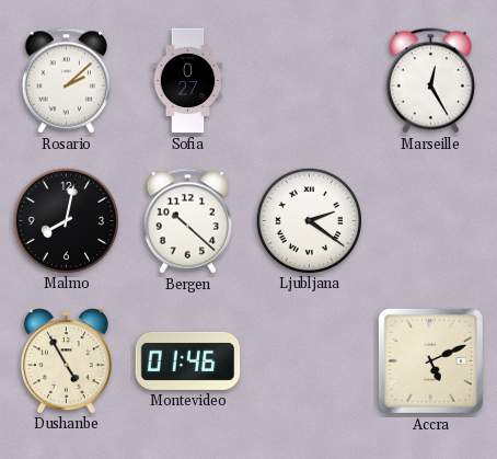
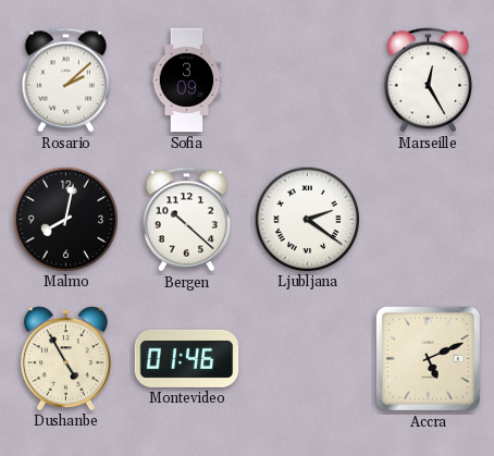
Sofia: 0:27 -> 3:09
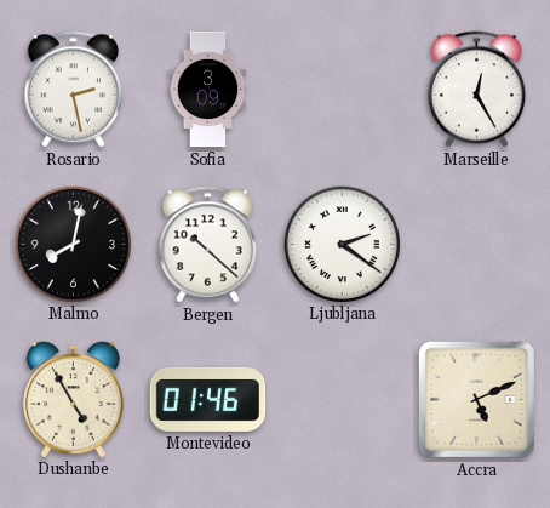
Rosario: 2:08 -> 2:28
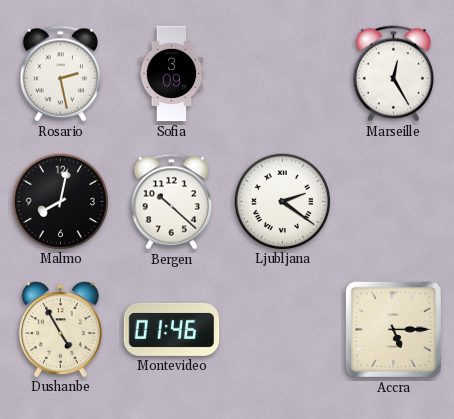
Accra: 5:11 -> 5:15
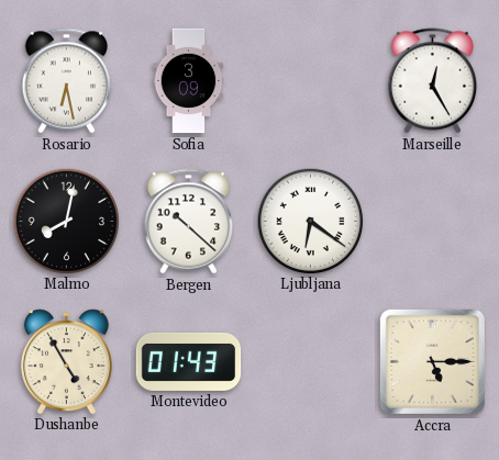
Rosario: 2:28 -> 6:28
Ljubljana: 2:21 -> 6:21
Montevideo: 01:46 -> 01:43
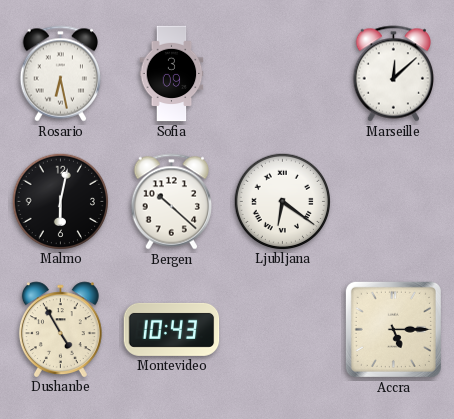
Marseille: 12:25 -> 12:08
Malmo: 8:02 -> 6:02
Montevideo: 01:43 -> 10:43
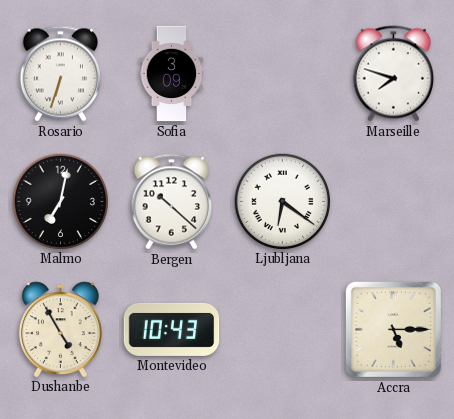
Rosario: 6:28 -> 6:33
Marseille: 12:08 -> 7:48
Malmo: 6:02 -> 7:02
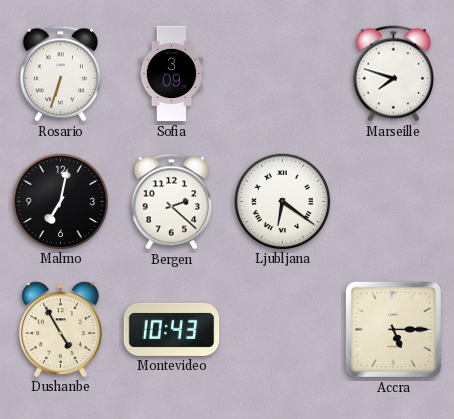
Bergen: 10:22 -> 2:22
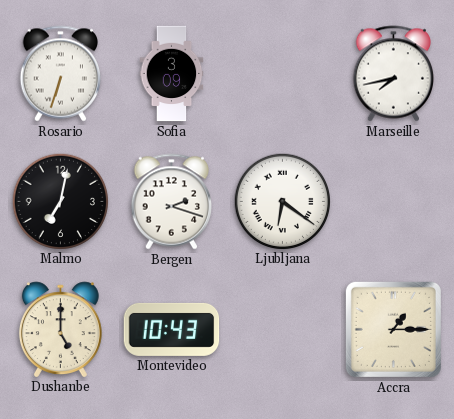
Marseille: 7:48 -> 7:43
Bergen: 2:22 -> 2:18
Dushanbe: 4:55 -> 5:00
Accra: 5:15 -> 1:15
